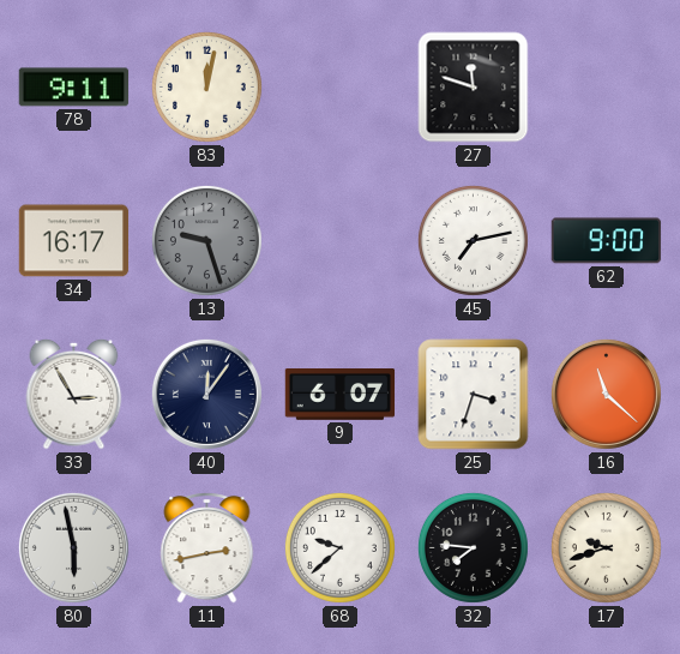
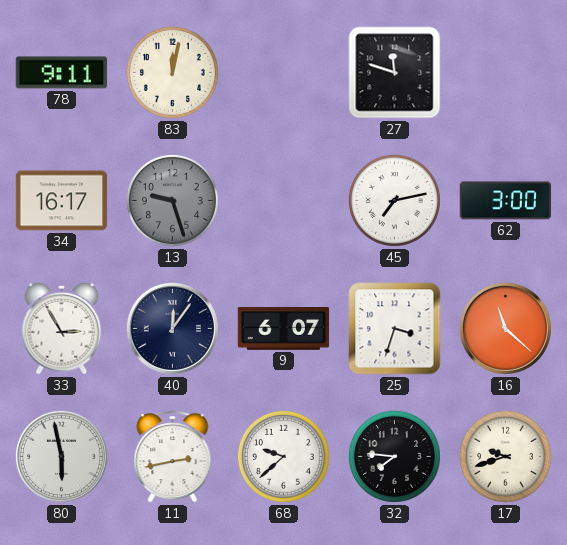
62: 9:00 -> 3:00
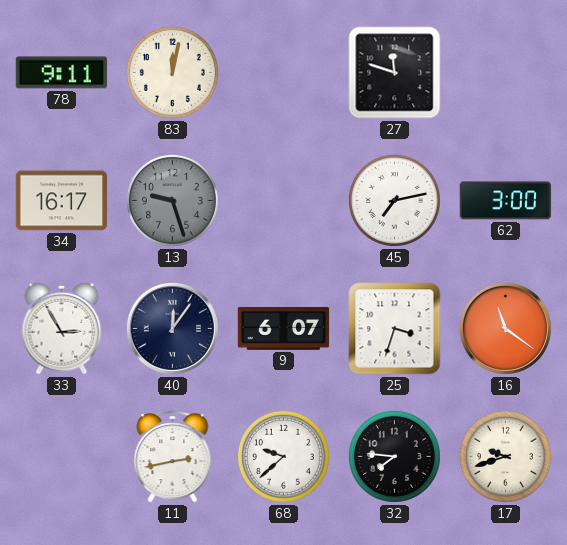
16: 11:22 -> 11:21
80: 5:58 -> none
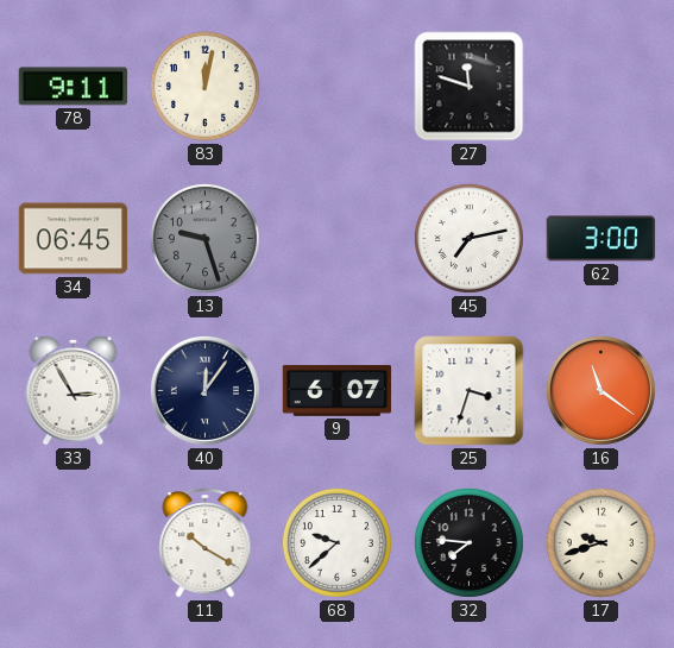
34: 16:17 -> 06:45
11: 2:43 -> 10:20
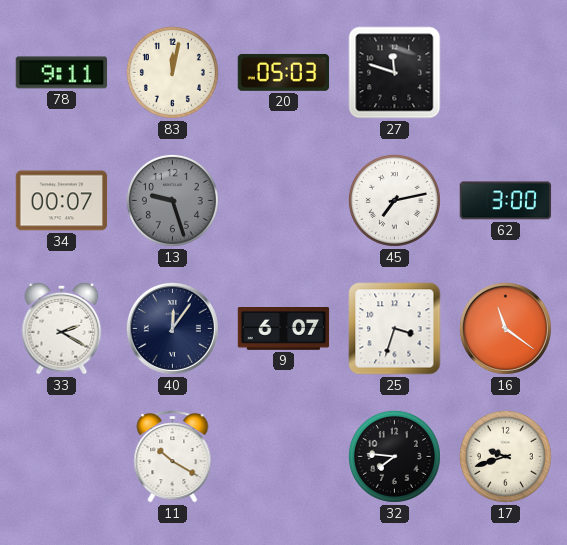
20: none -> 05:03
34: 06:45 -> 00:07
33: 2:55 -> 2:20
68: 9:38 -> none
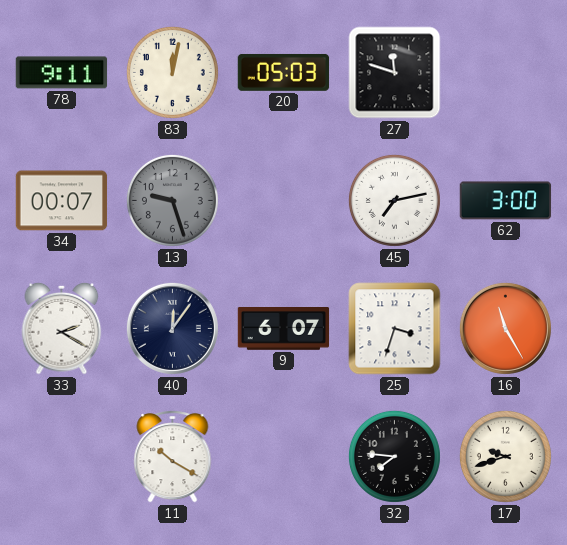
16: 11:21 -> 11:25
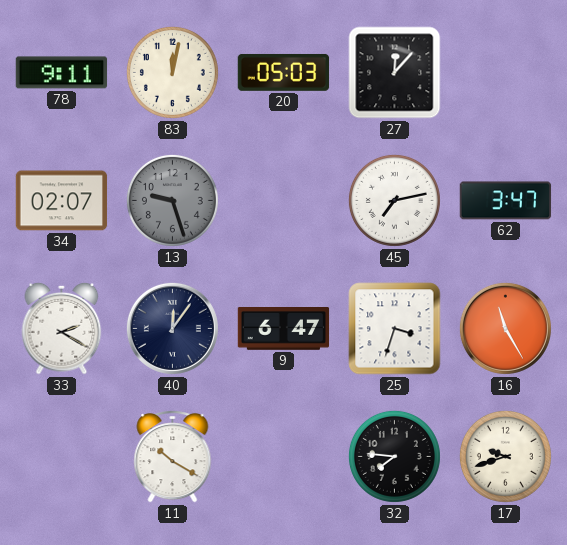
27: 11:48 -> 12:07
34: 00:07 -> 02:07
62: 3:00 -> 3:47
9: 6:07 -> 6:47
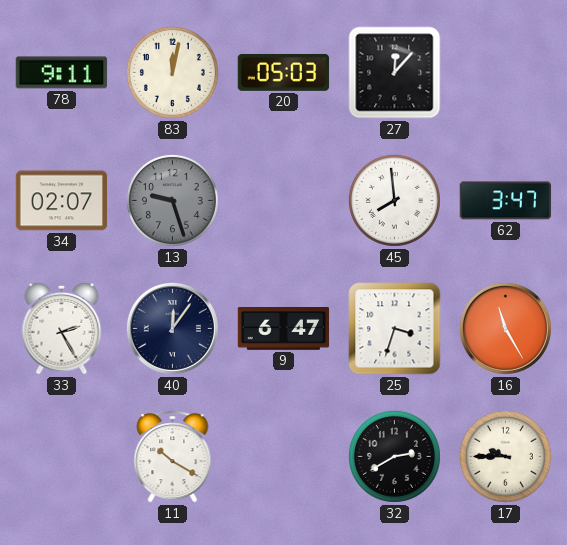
45: 7:13 -> 7:59
33: 2:20 -> 2:25
32: 7:46 -> 2:40
17: 9:42 -> 9:45
